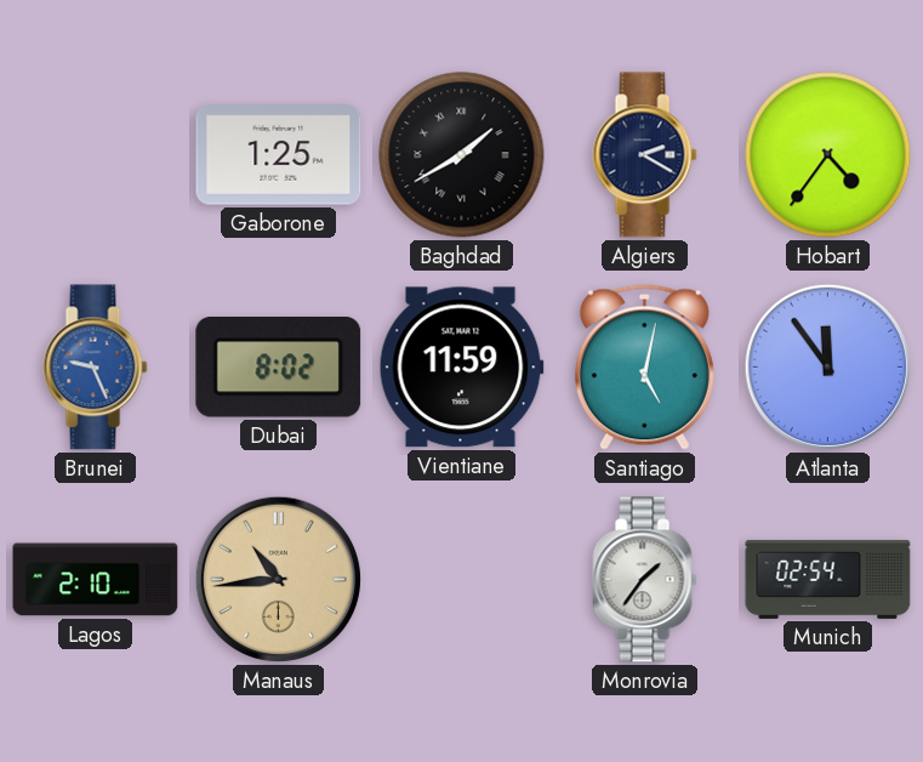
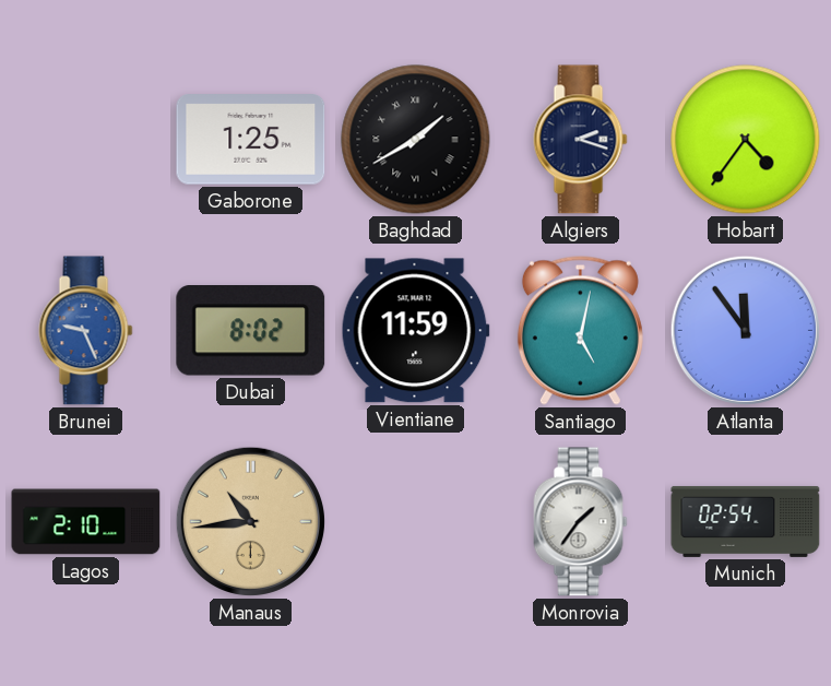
Algiers: 2:20 -> 2:18
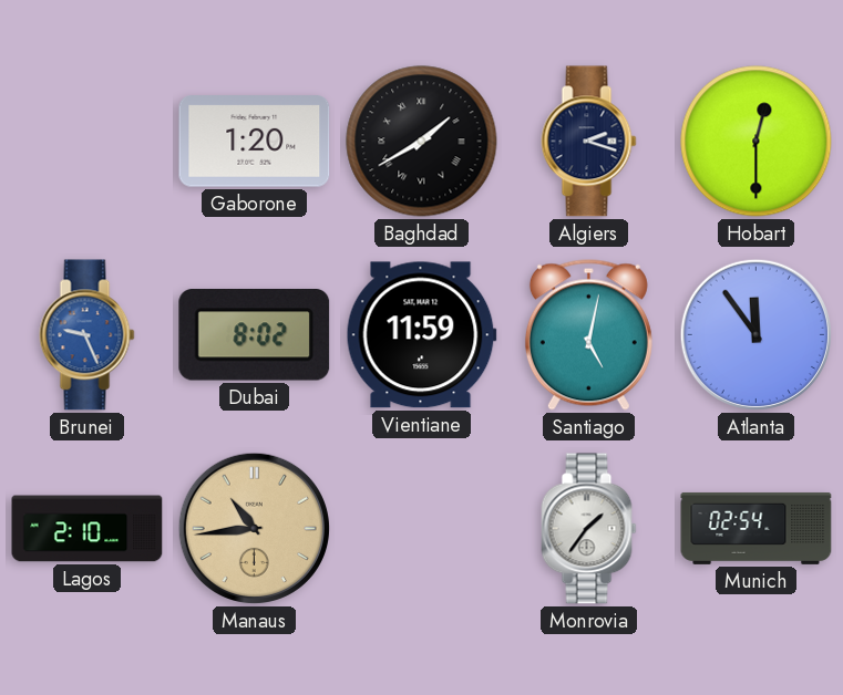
Gaborone: 1:25 -> 1:20
Hobart: 4:36 -> 12:30
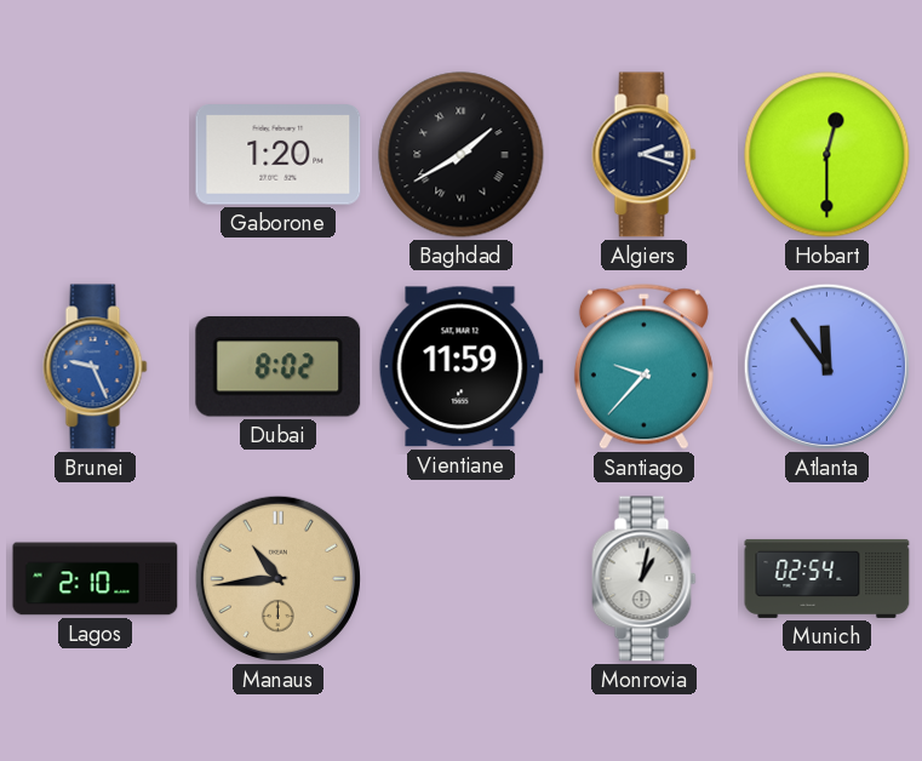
Santiago: 5:02 -> 9:37
Monrovia: 1:36 -> 1:02
